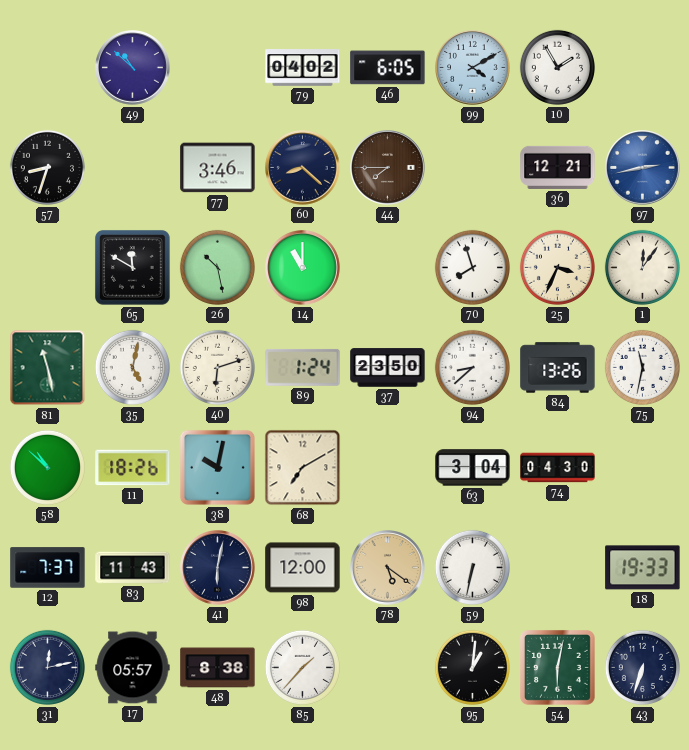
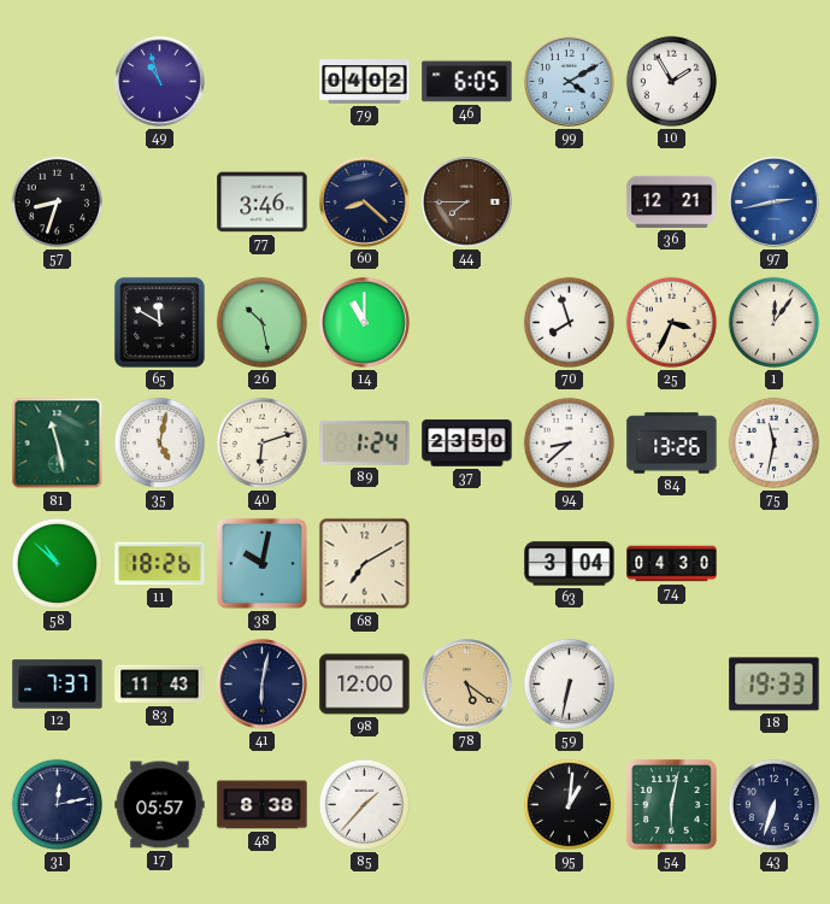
49: 10:52 -> 10:57
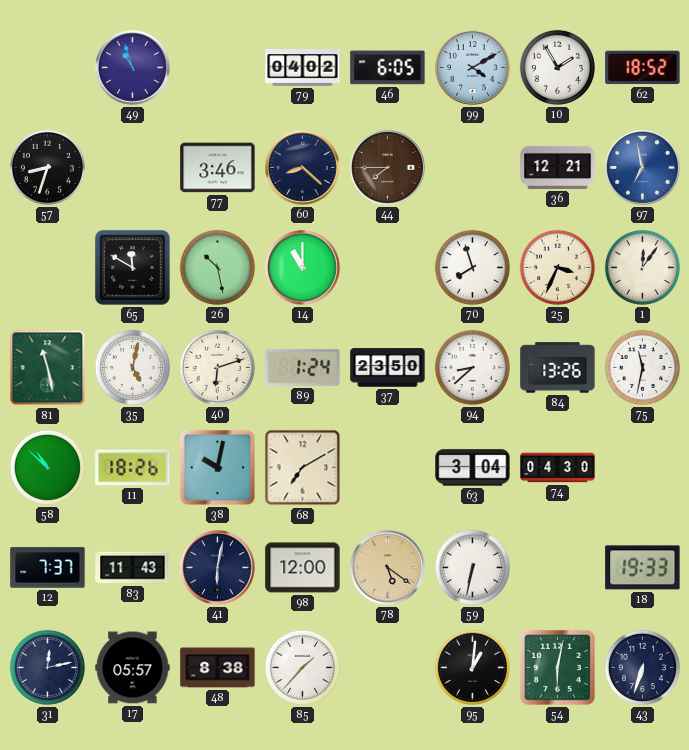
62: none -> 18:52
97: 2:43 -> 6:58
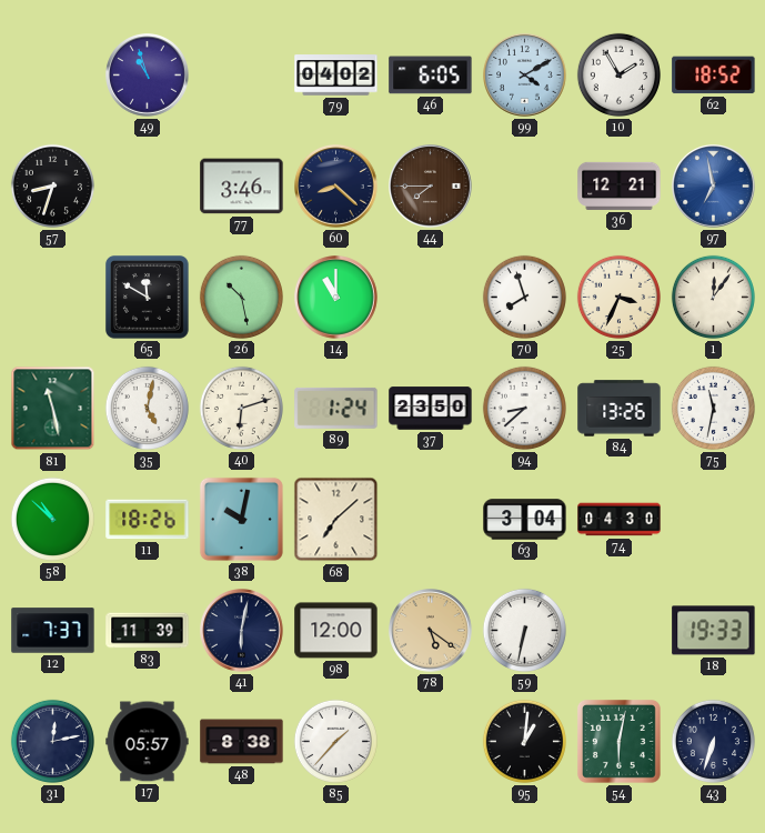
68: 7:10 -> 7:08
83: 11:43 -> 11:39
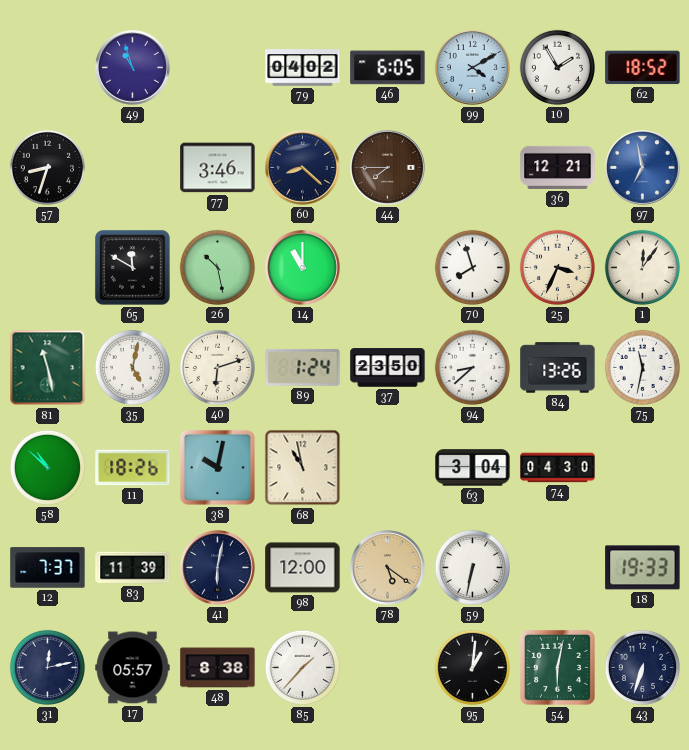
68: 7:08 -> 10:58
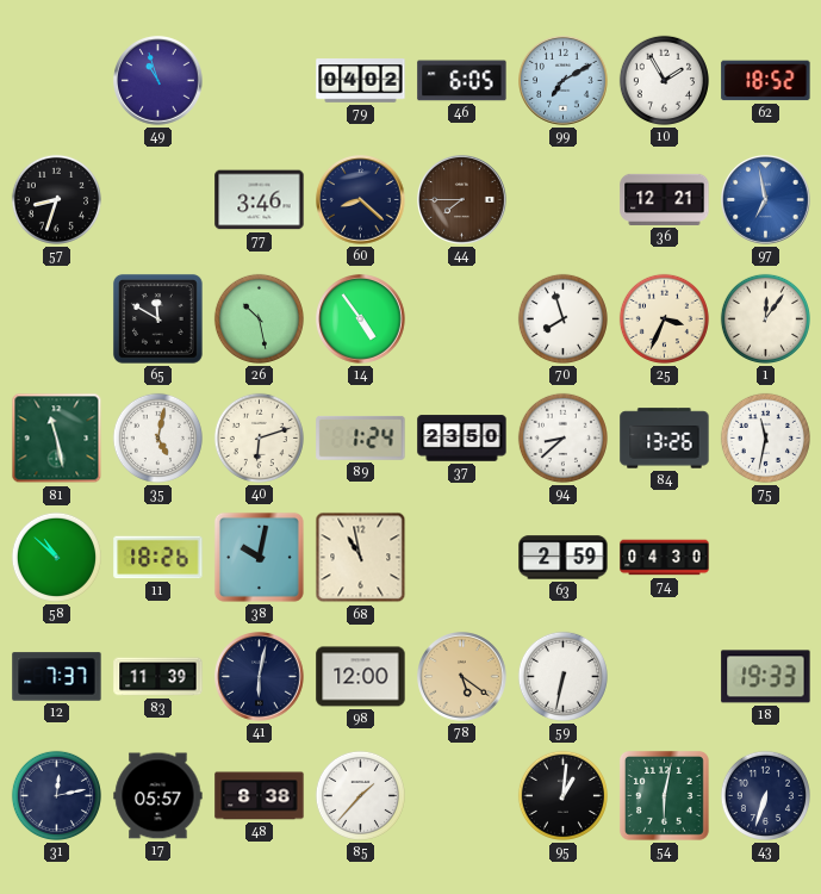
99: 4:10 -> 7:10
14: 11:00 -> 4:54
63: 3:04 -> 2:59
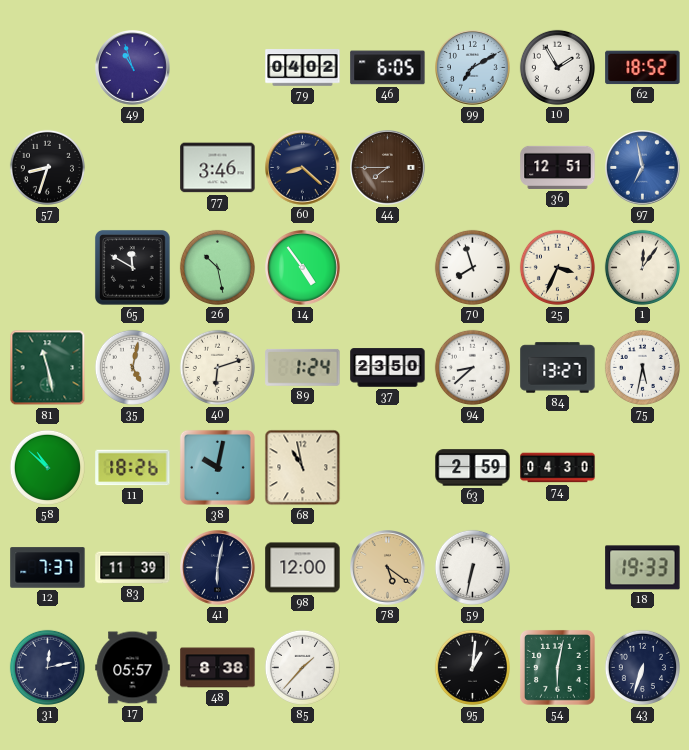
36: 12:21 -> 12:51
84: 13:26 -> 13:27
75: 11:32 -> 5:32
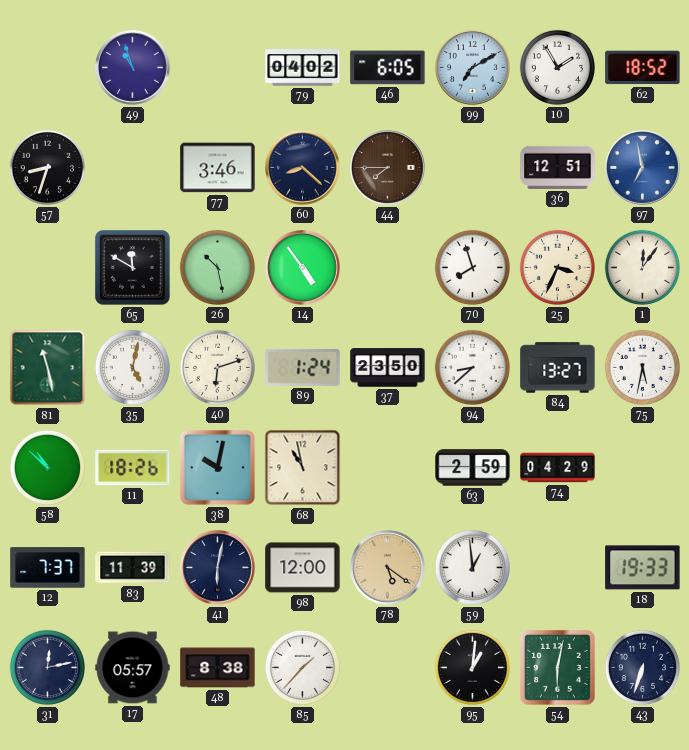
74: 04:30 -> 04:29
59: 6:32 -> 12:59
